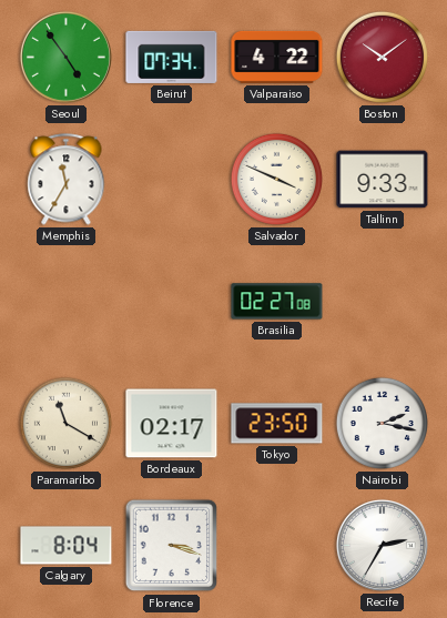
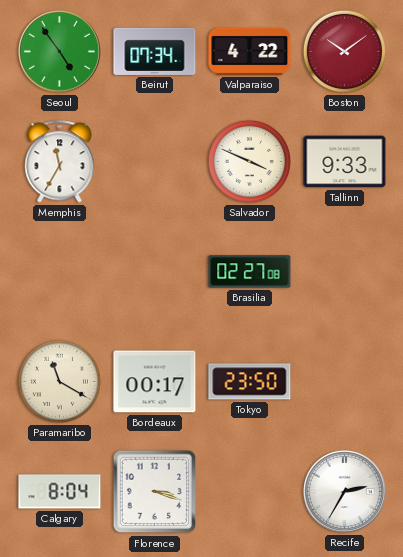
Bordeaux: 02:17 -> 00:17
Nairobi: 2:17 -> none
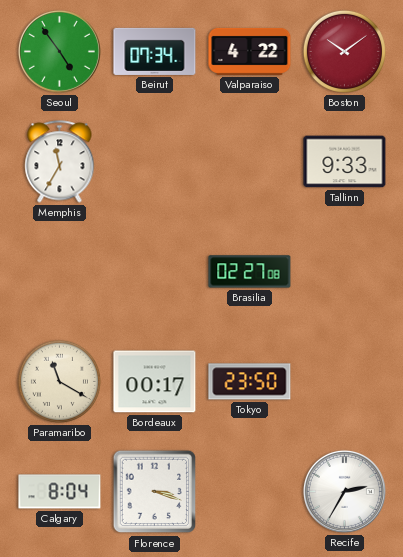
Salvador: 3:49 -> none
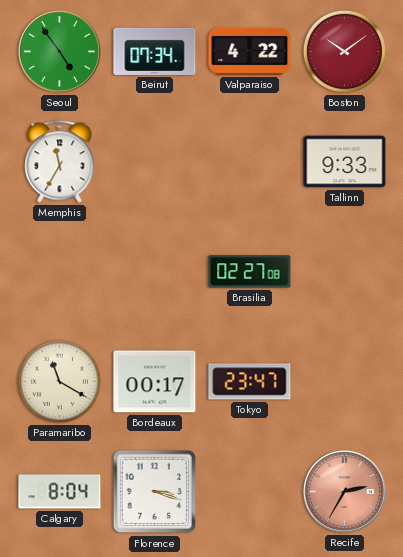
Tokyo: 23:50 -> 23:47
Recife dial: white -> salmon
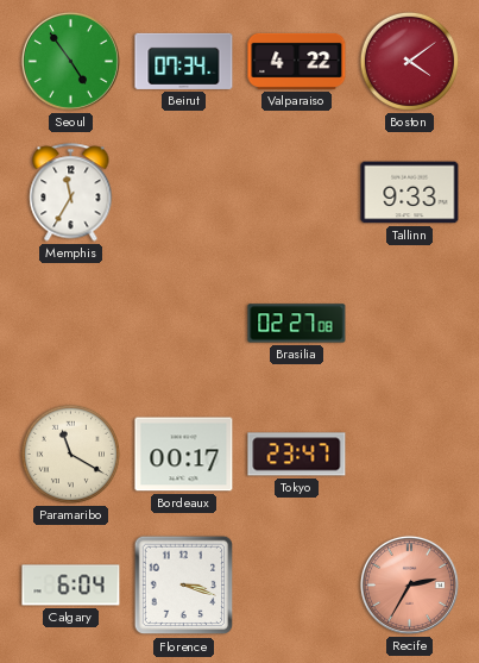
Boston: 10:09 -> 4:09
Calgary: 8:04 -> 6:04
